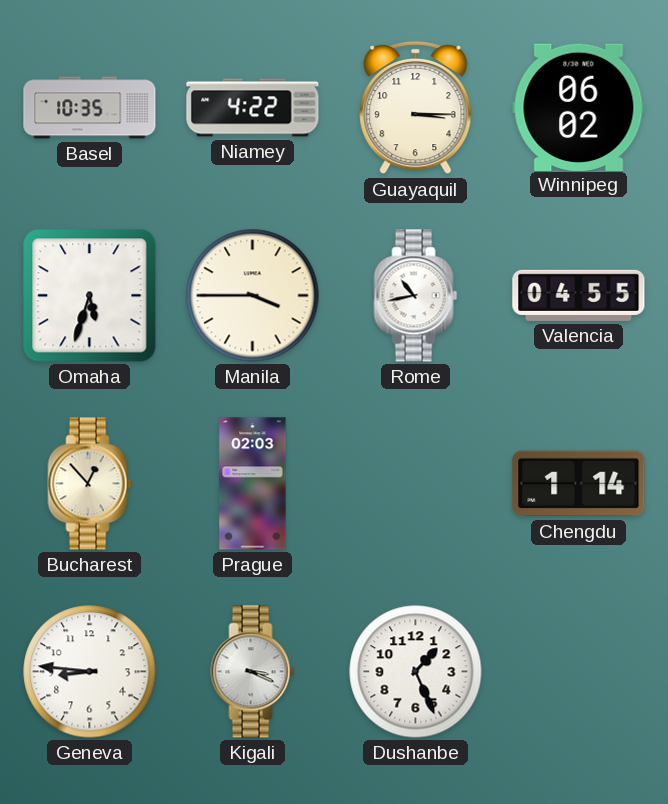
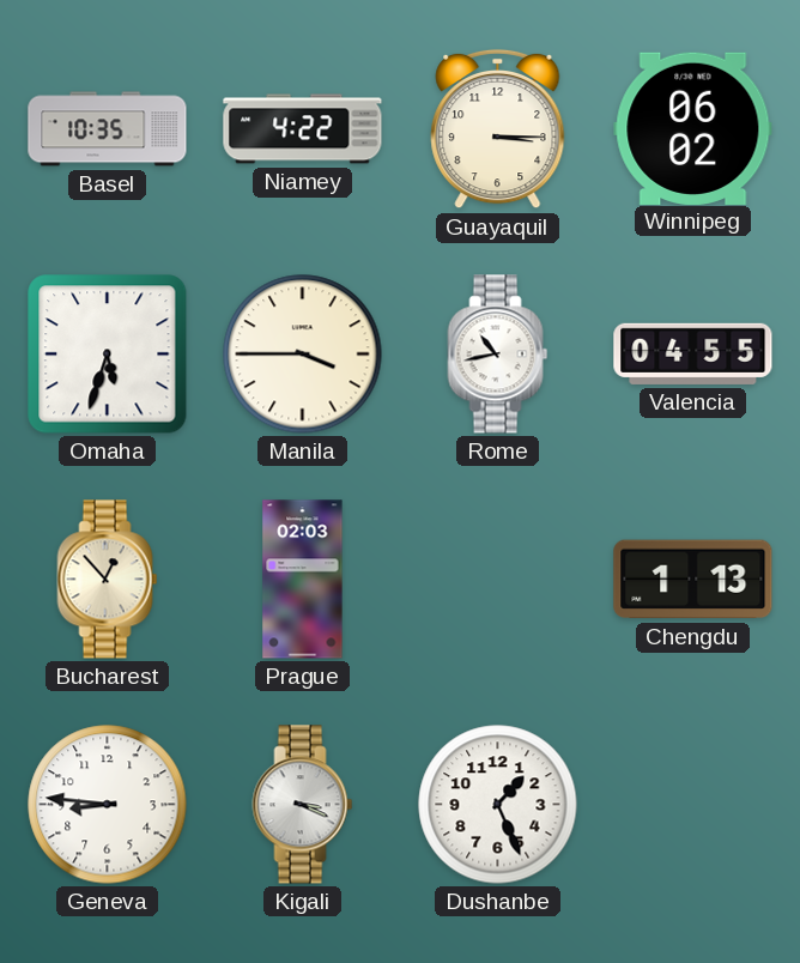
Chengdu: 1:14 -> 1:13
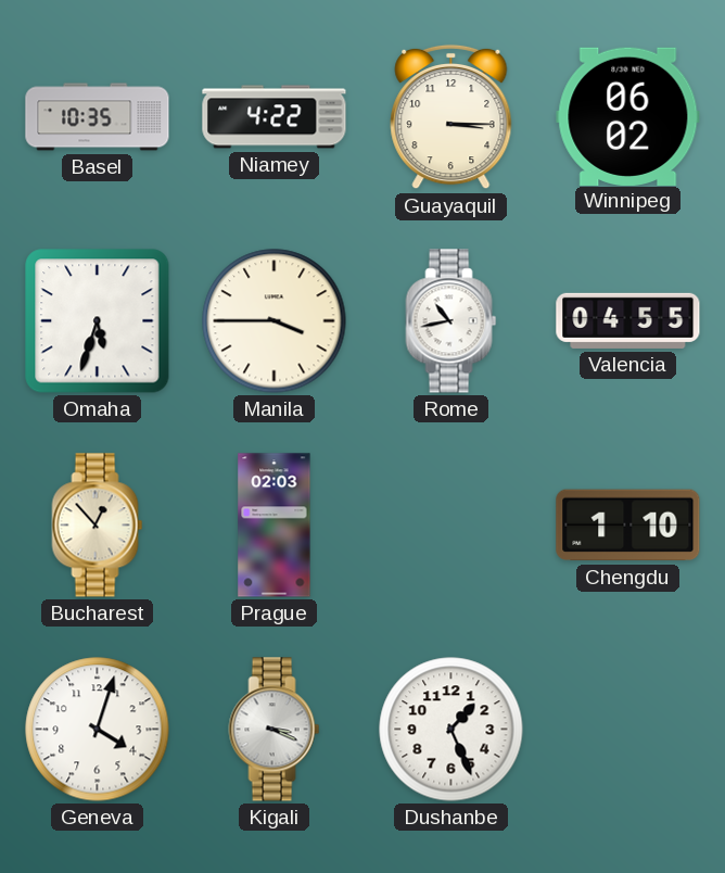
Chengdu: 1:13 -> 1:10
Geneva: 8:46 -> 4:03
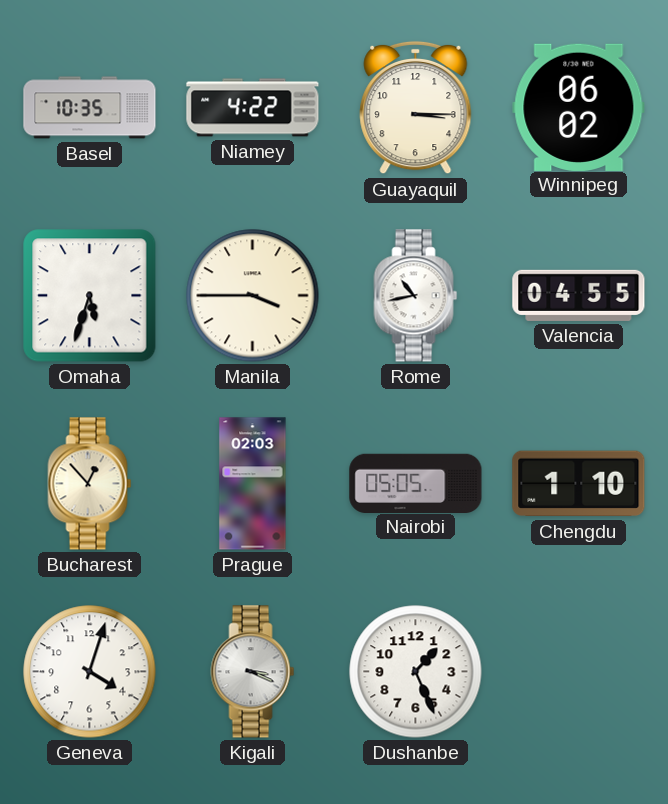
Nairobi: none -> 05:05
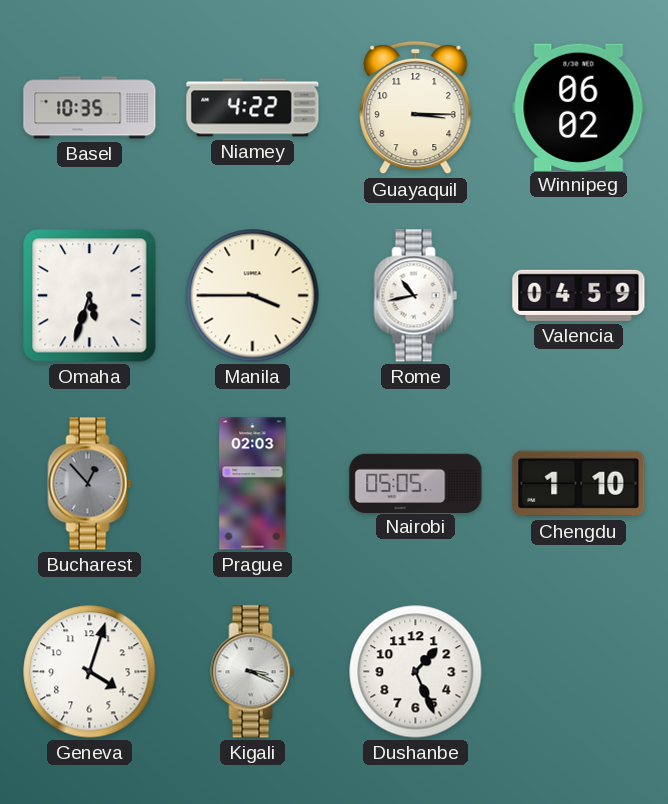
Valencia: 04:55 -> 04:59
Bucharest dial: cream -> grey
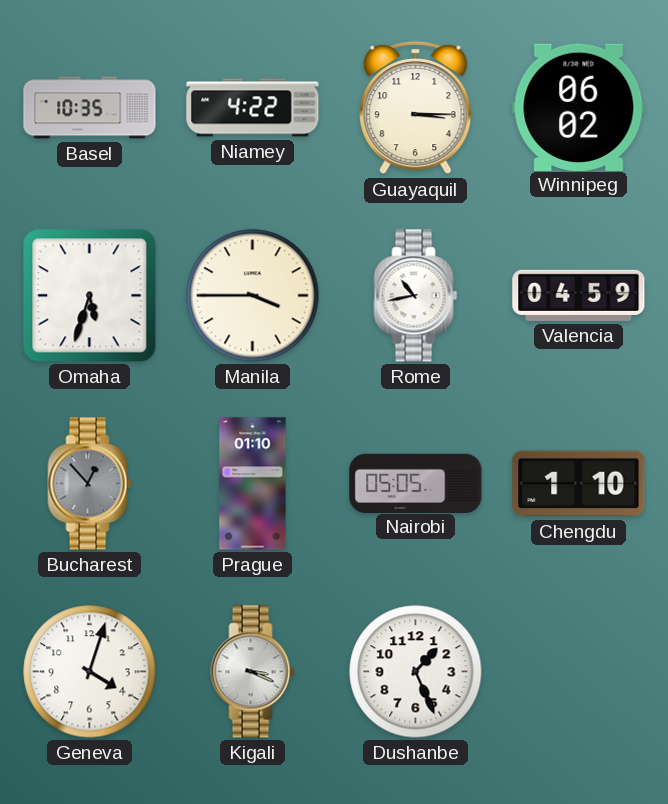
Prague: 02:03 -> 01:10
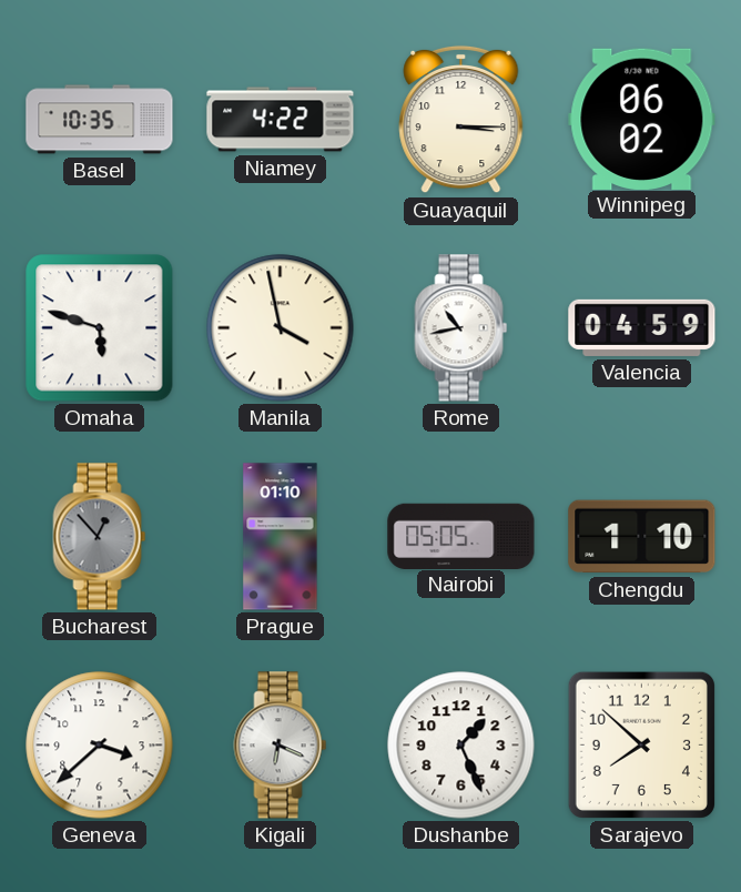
Omaha: 5:33 -> 5:48
Manila: 3:45 -> 3:58
Geneva: 4:03 -> 3:38
Kigali: 3:19 -> 6:19
Sarajevo: none -> 7:52
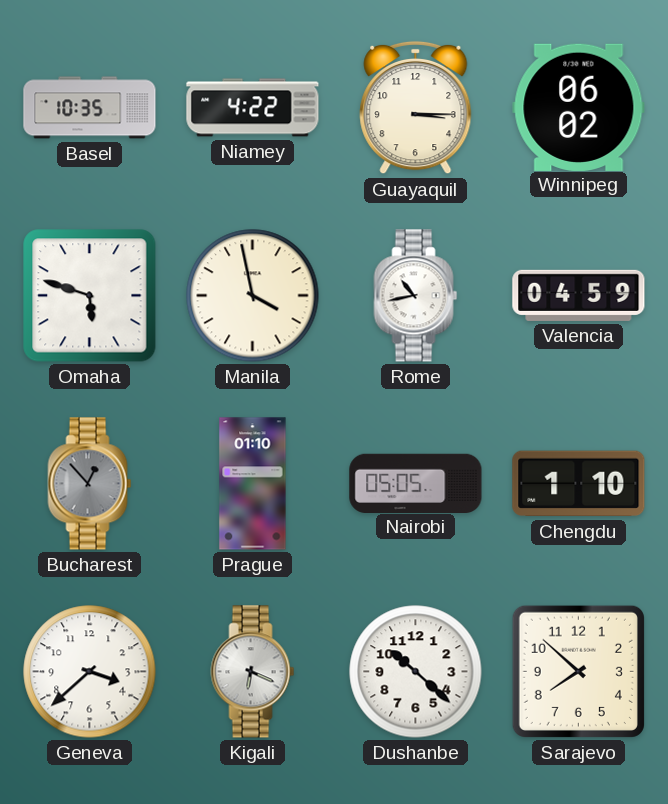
Dushanbe: 1:26 -> 10:22
